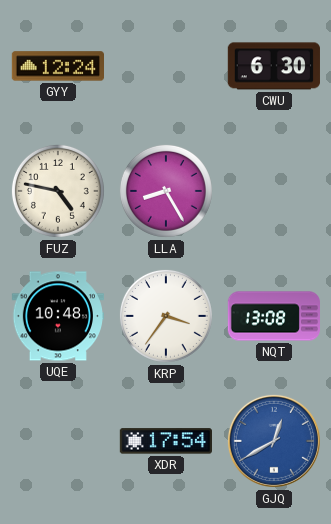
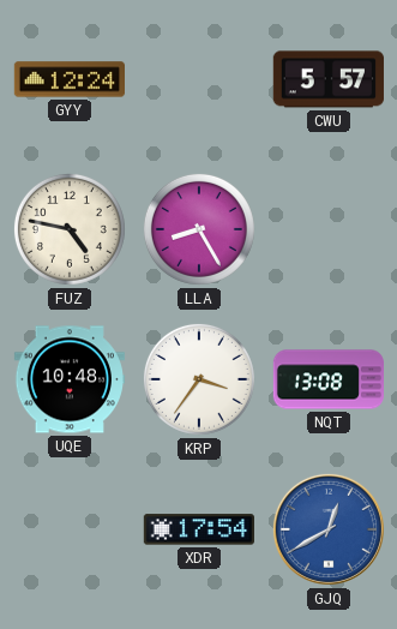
CWU: 6:30 -> 5:57
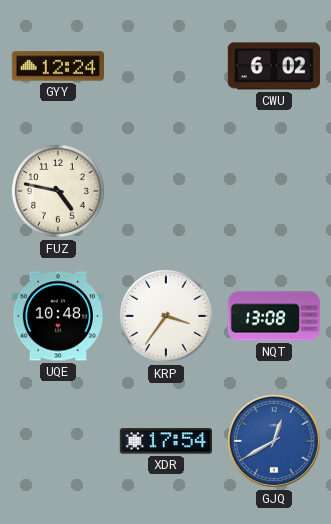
CWU: 5:57 -> 6:02
LLA: 8:25 -> none
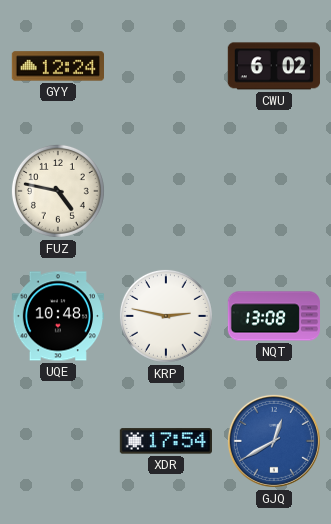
KRP: 3:36 -> 2:47
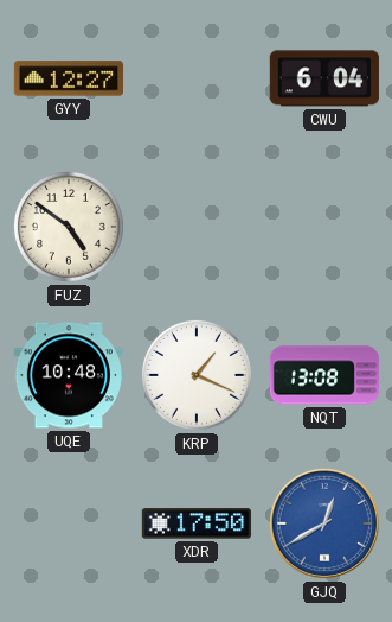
GYY: 12:24 -> 12:27
CWU: 6:02 -> 6:04
FUZ: 4:47 -> 4:51
KRP: 2:47 -> 1:19
XDR: 17:54 -> 17:50
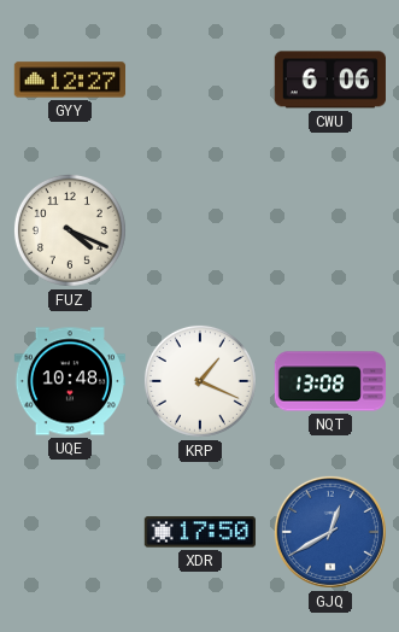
CWU: 6:04 -> 6:06
FUZ: 4:51 -> 4:19
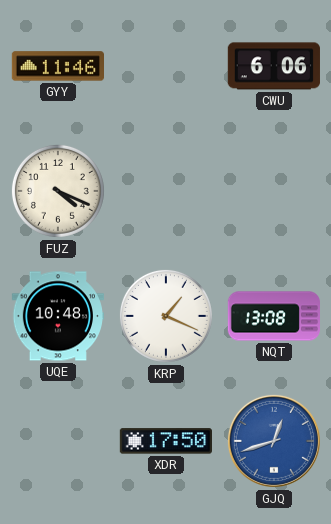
GYY: 12:27 -> 11:46
GJQ: 12:40 -> 12:42
